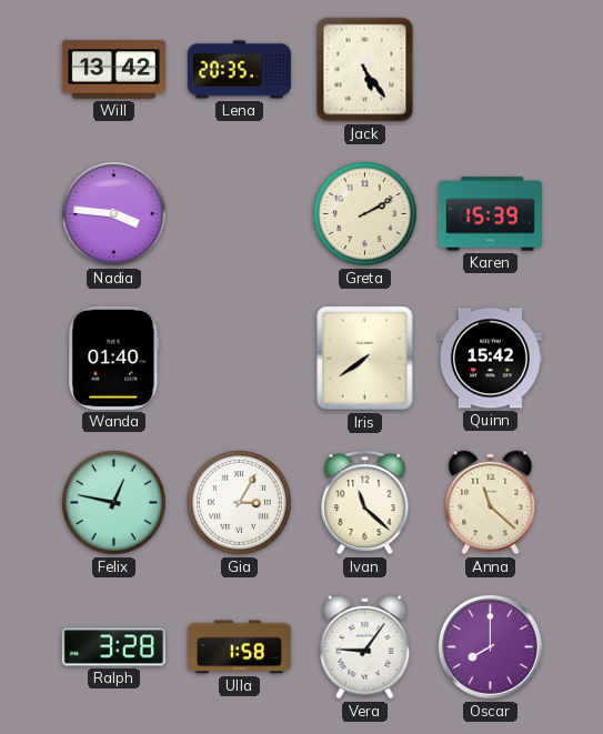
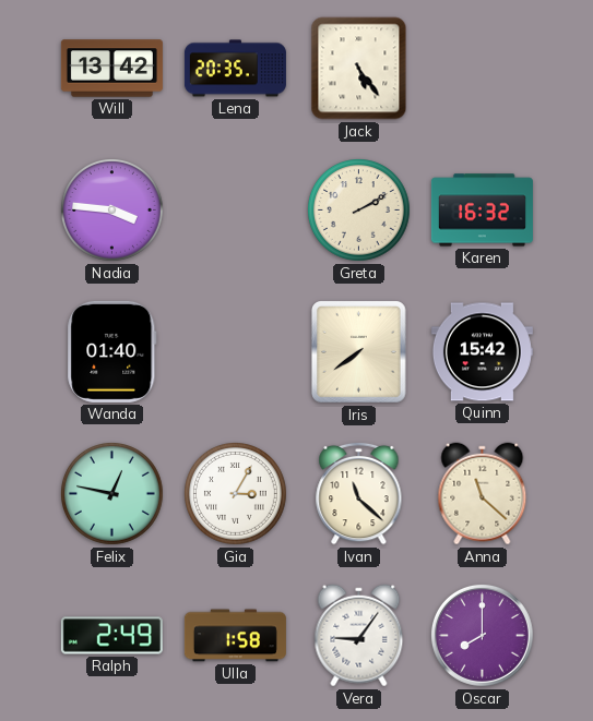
Karen: 15:39 -> 16:32
Ralph: 3:28 -> 2:49
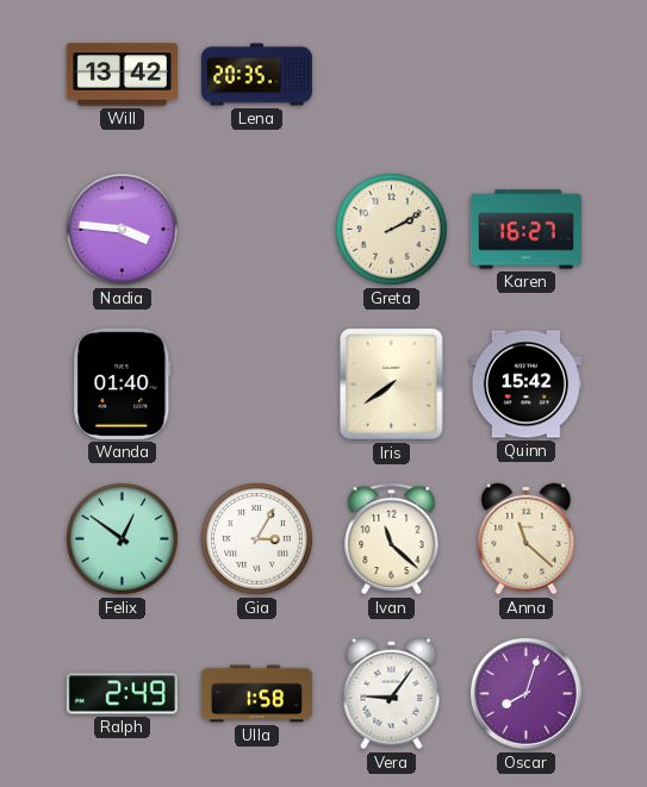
Jack: 5:24 -> none
Karen: 16:32 -> 16:27
Felix: 12:47 -> 12:51
Oscar: 8:00 -> 8:03
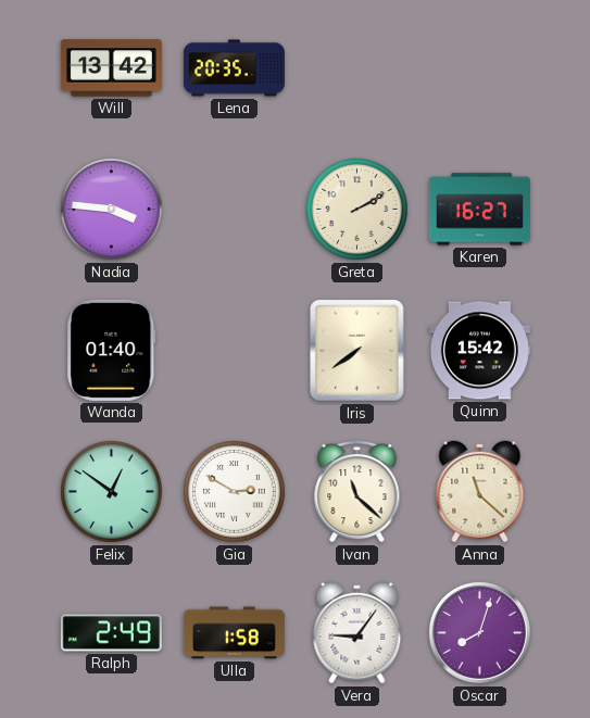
Gia: 3:05 -> 2:50
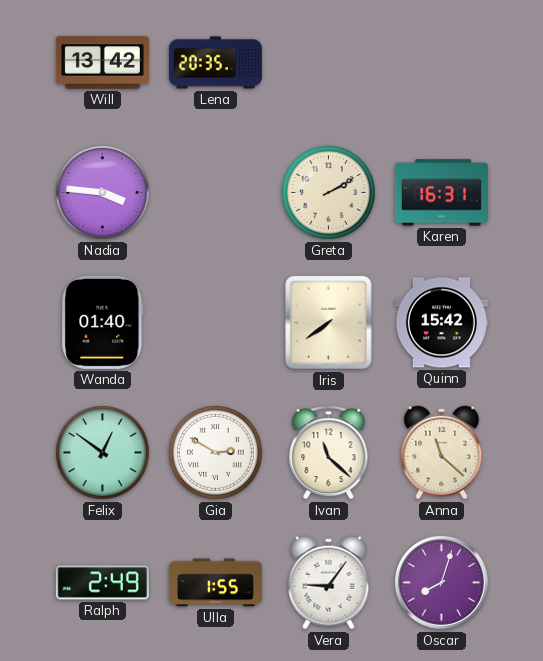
Karen: 16:27 -> 16:31
Ulla: 1:58 -> 1:55
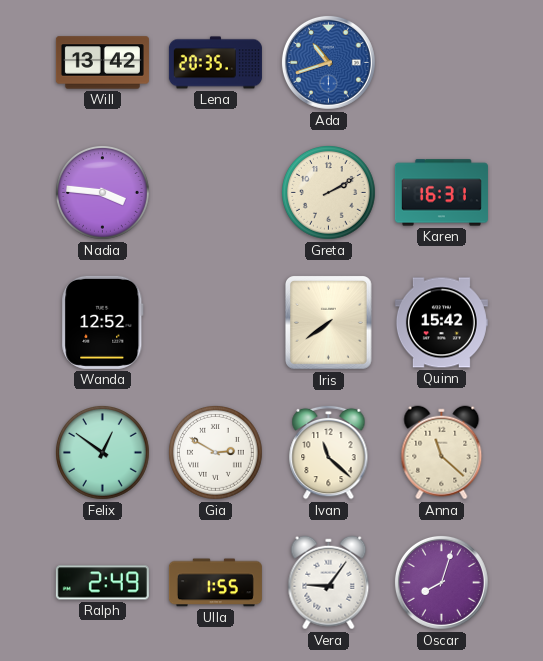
Ada: none -> 10:42
Wanda: 01:40 -> 12:52
